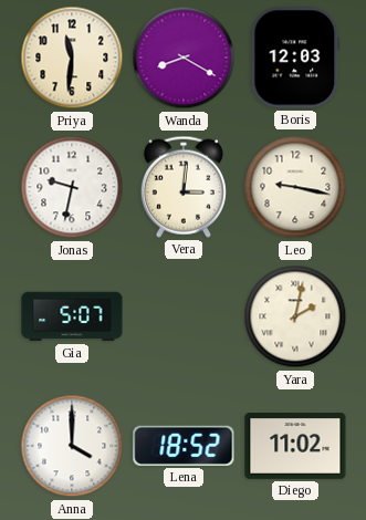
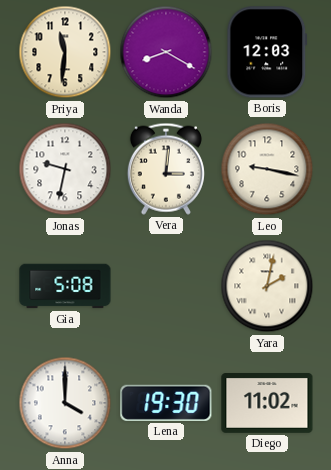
Gia: 5:07 -> 5:08
Lena: 18:52 -> 19:30
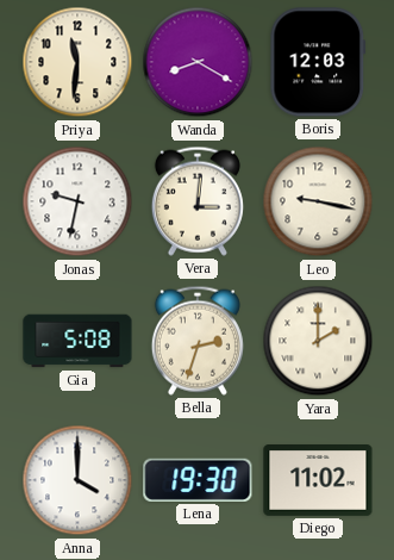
Bella: none -> 2:33
Yara: 2:02 -> 2:00
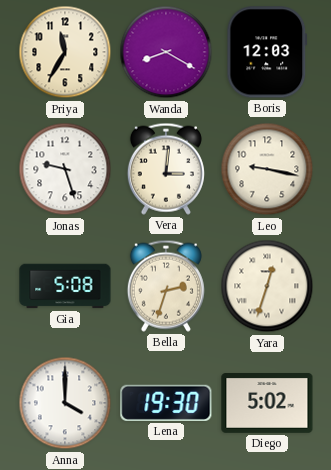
Priya: 11:31 -> 11:35
Jonas: 9:32 -> 9:27
Yara: 2:00 -> 12:33
Diego: 11:02 -> 5:02
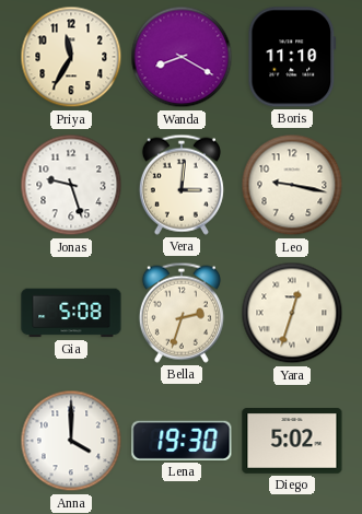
Boris: 12:03 -> 11:10
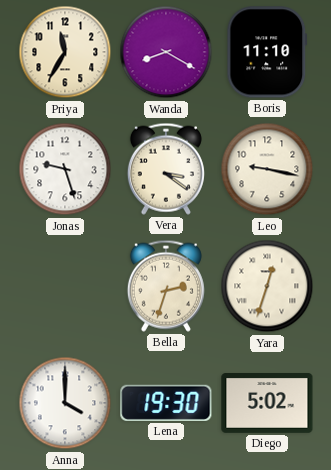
Vera: 3:01 -> 3:21
Gia: 5:08 -> none
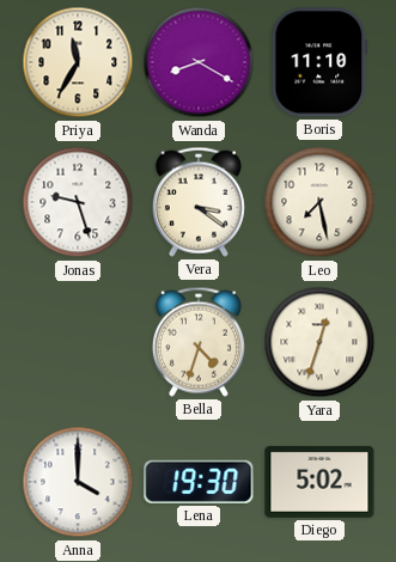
Leo: 9:17 -> 7:28
Bella: 2:33 -> 4:33
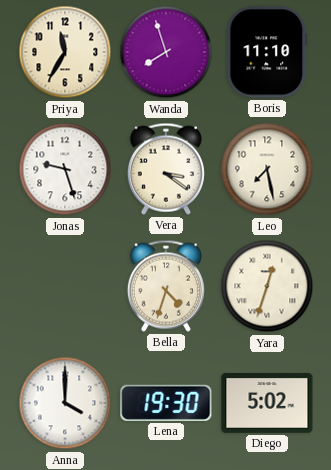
Wanda: 8:20 -> 7:57
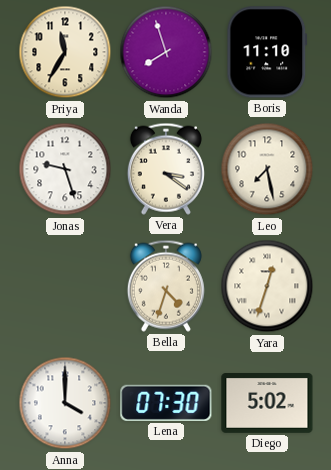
Lena: 19:30 -> 07:30
